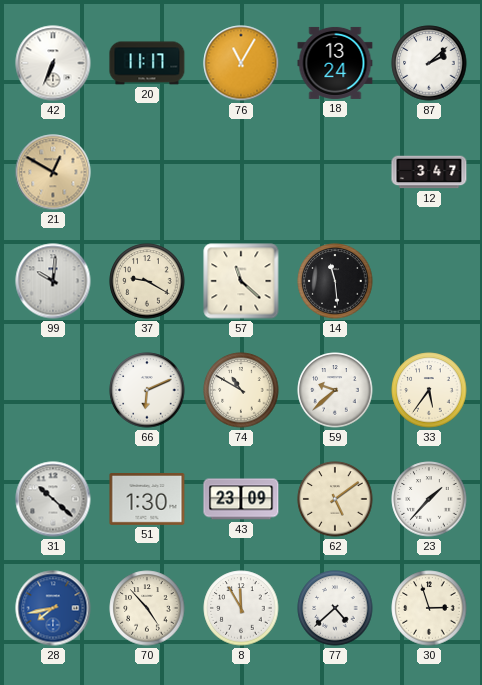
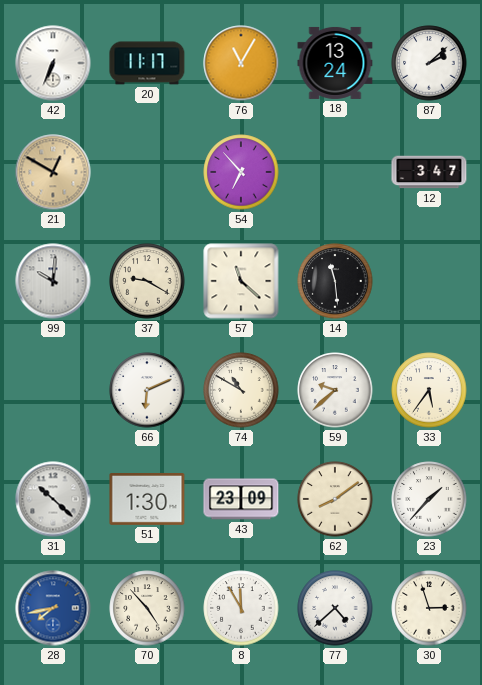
54: none -> 6:53
62: 5:09 -> 8:09
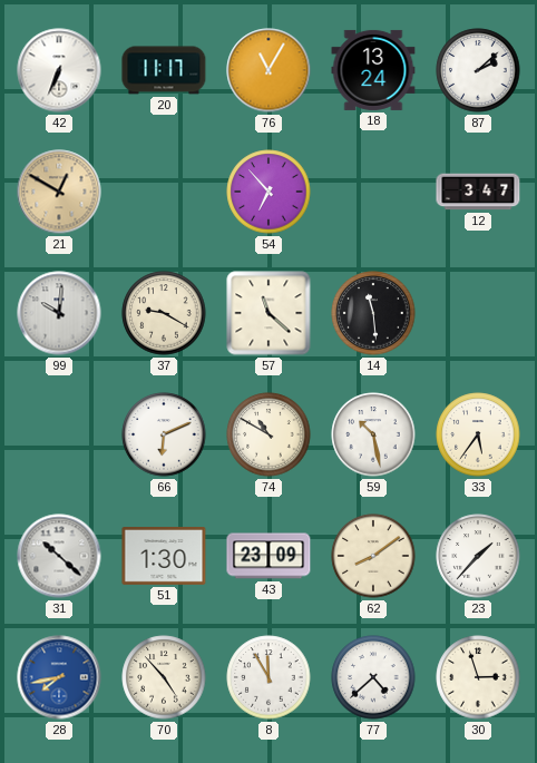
59: 9:38 -> 10:28
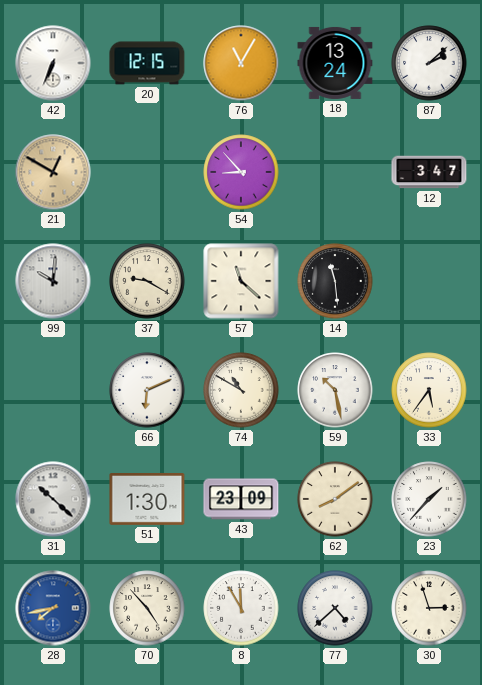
20: 11:17 -> 12:15
54: 6:53 -> 8:53
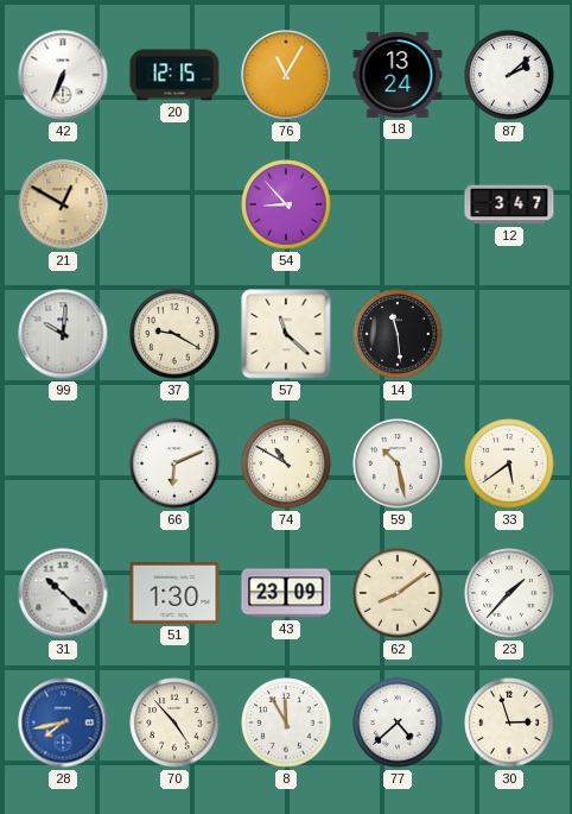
33: 5:36 -> 5:39
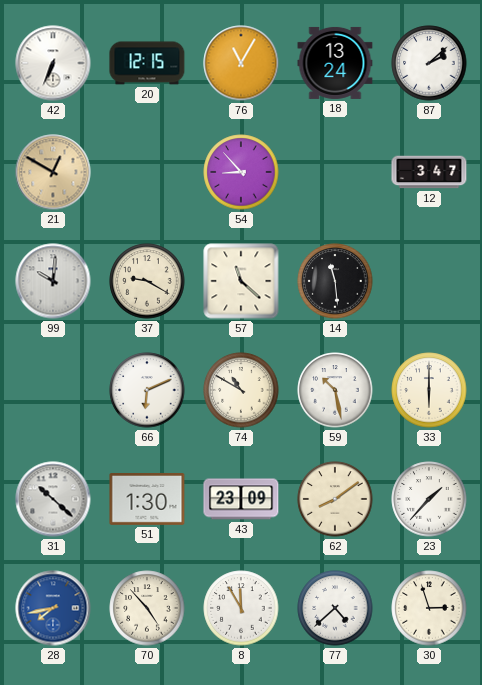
33: 5:39 -> 6:00
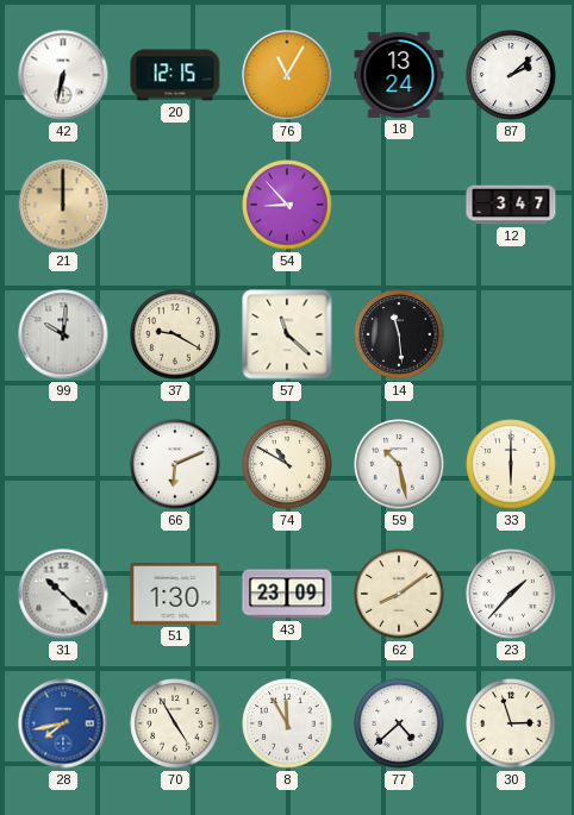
42: 6:34 -> 6:32
21: 12:50 -> 12:00
70: 4:53 -> 4:55
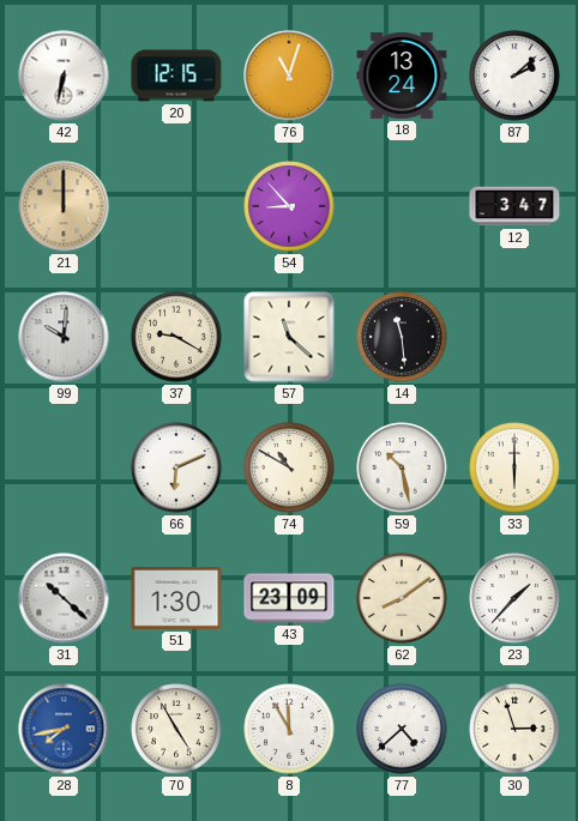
76: 11:05 -> 11:03
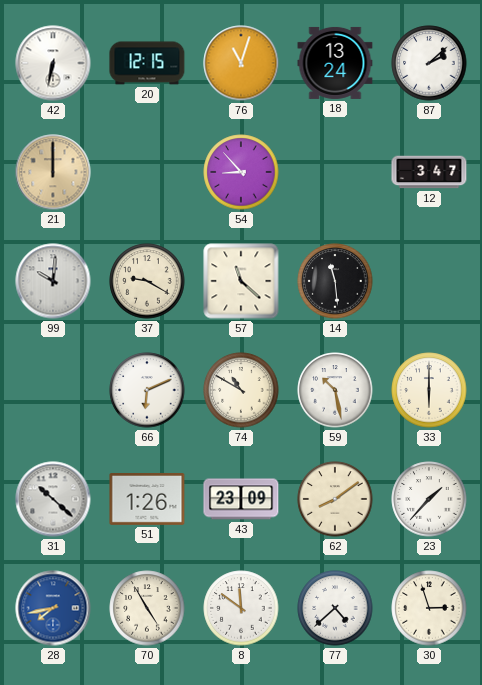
51: 1:30 -> 1:26
8: 11:55 -> 11:51
